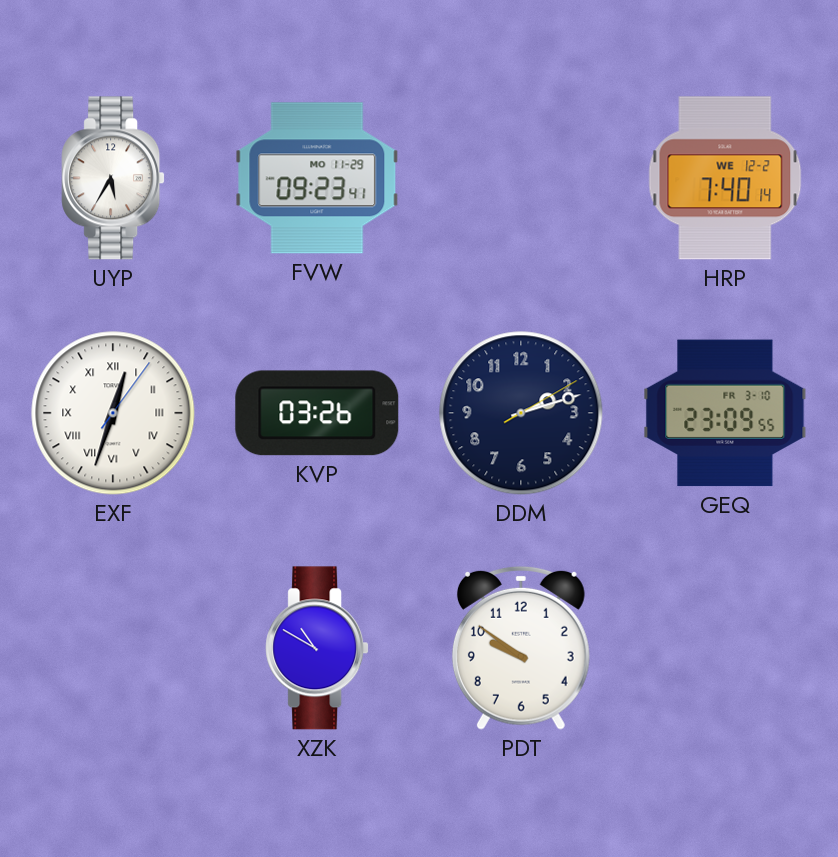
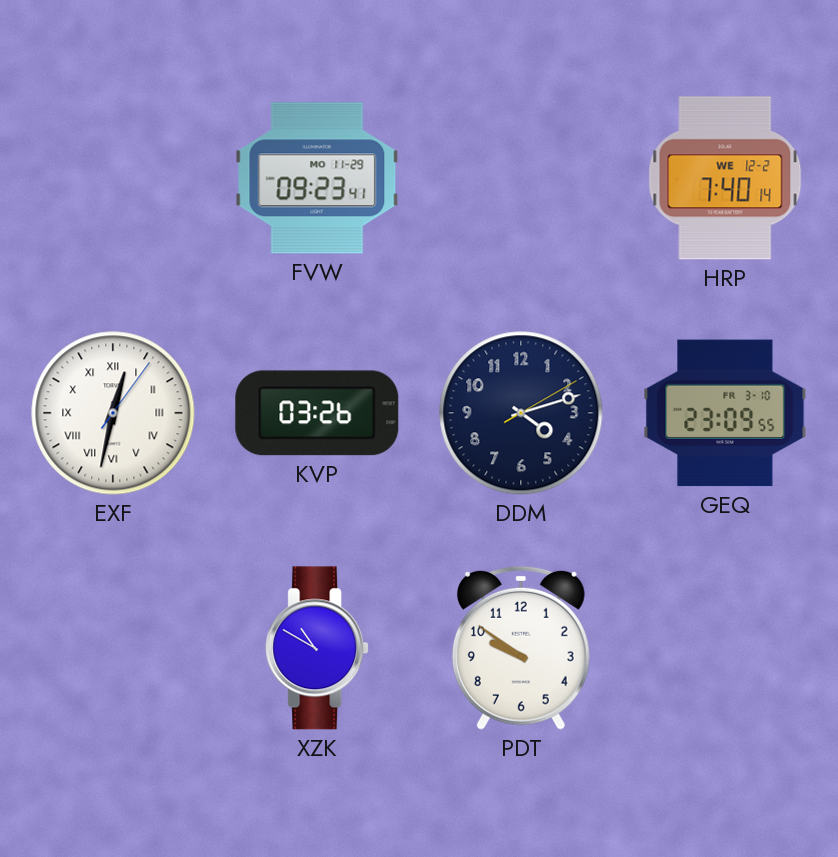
UYP: 5:35 -> none
EXF: 12:33 -> 12:32
DDM: 2:12 -> 4:12
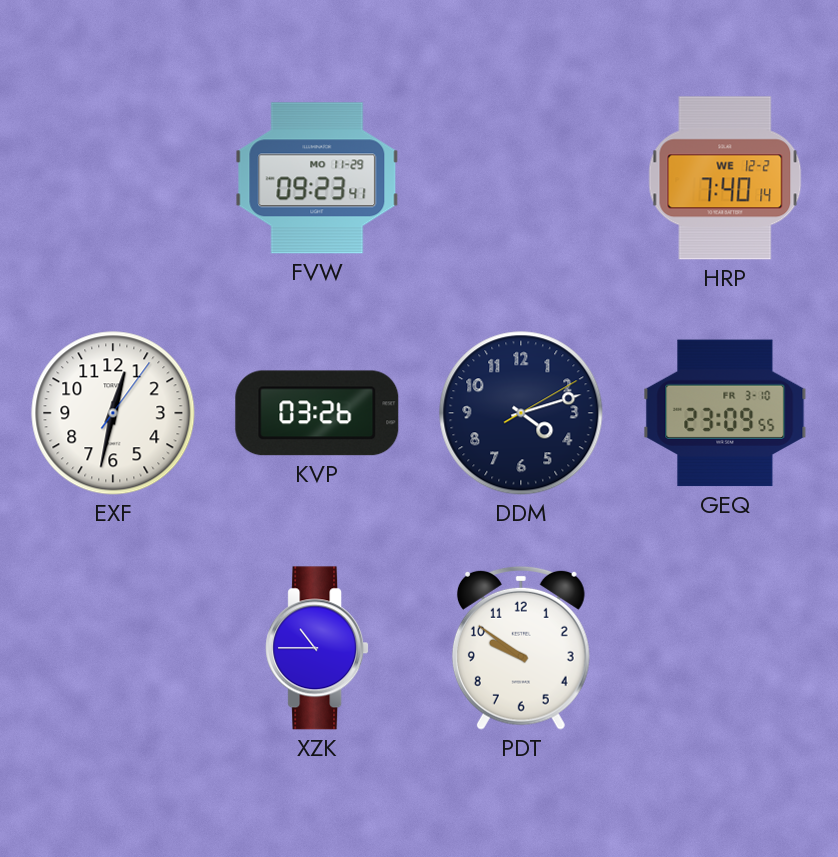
EXF numerals: Roman -> Arabic
XZK: 10:50 -> 10:45
